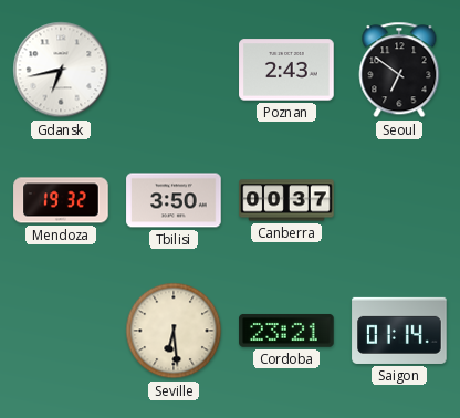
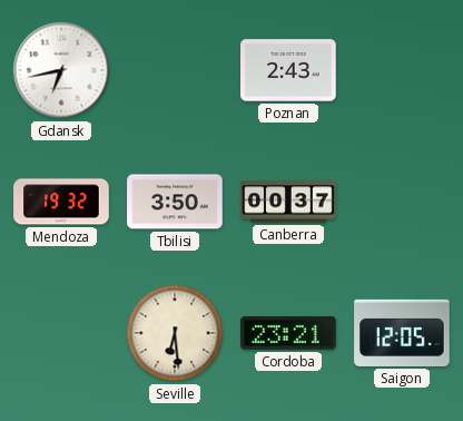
Seoul: 6:51 -> none
Saigon: 01:14 -> 12:05
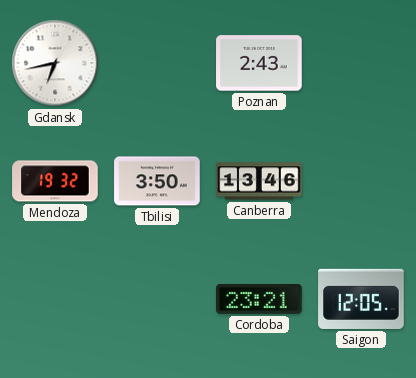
Canberra: 00:37 -> 13:46
Seville: 6:29 -> none
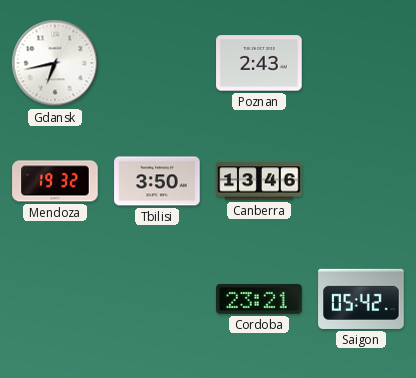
Saigon: 12:05 -> 05:42
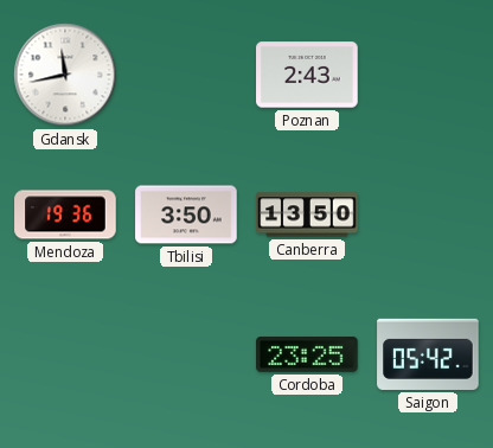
Gdansk: 6:43 -> 11:43
Mendoza: 19:32 -> 19:36
Canberra: 13:46 -> 13:50
Cordoba: 23:21 -> 23:25
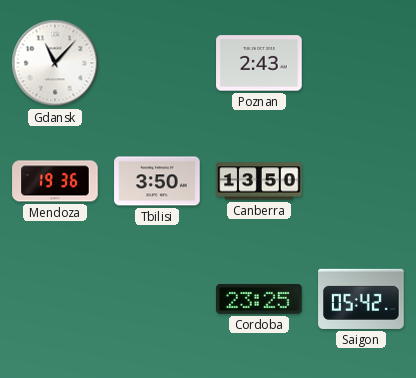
Gdansk: 11:43 -> 11:07
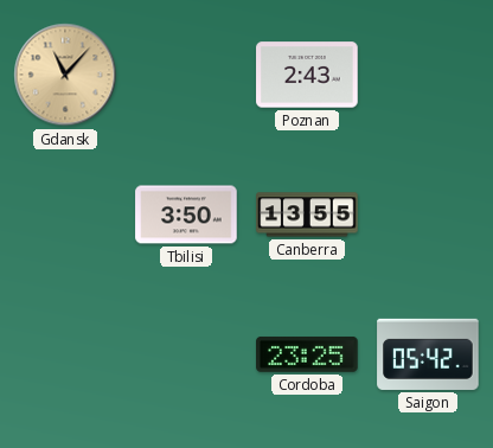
Gdansk dial: white -> champagne
Mendoza: 19:36 -> none
Canberra: 13:50 -> 13:55
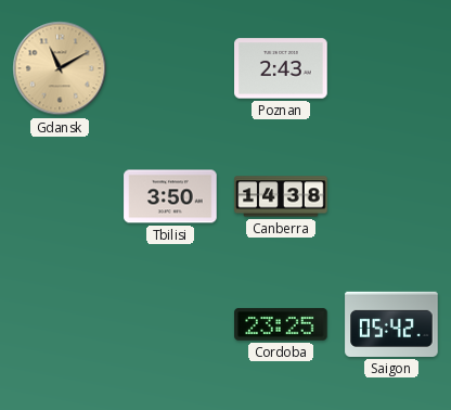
Gdansk: 11:07 -> 11:10
Canberra: 13:55 -> 14:38
